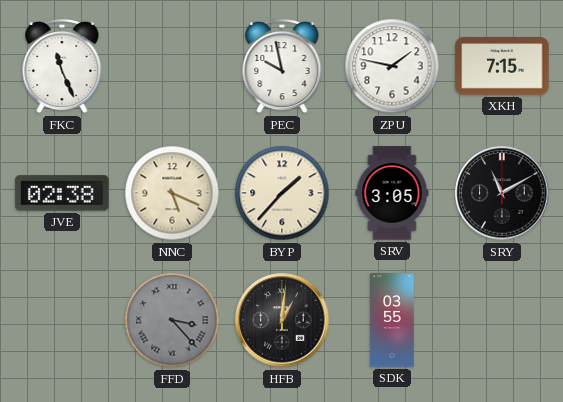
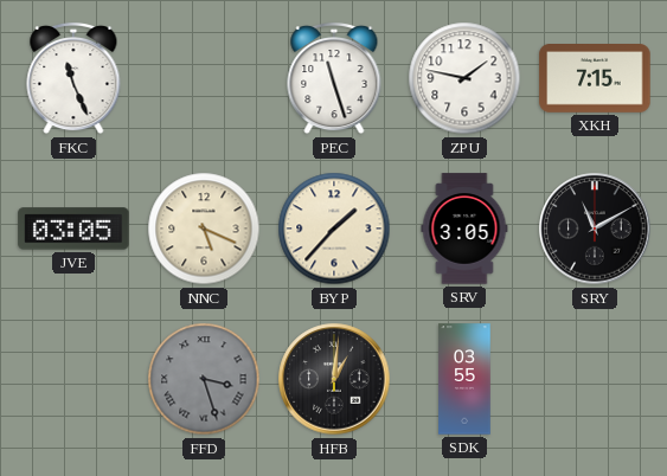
PEC: 9:58 -> 11:27
JVE: 02:38 -> 03:05
FFD: 3:23 -> 3:27
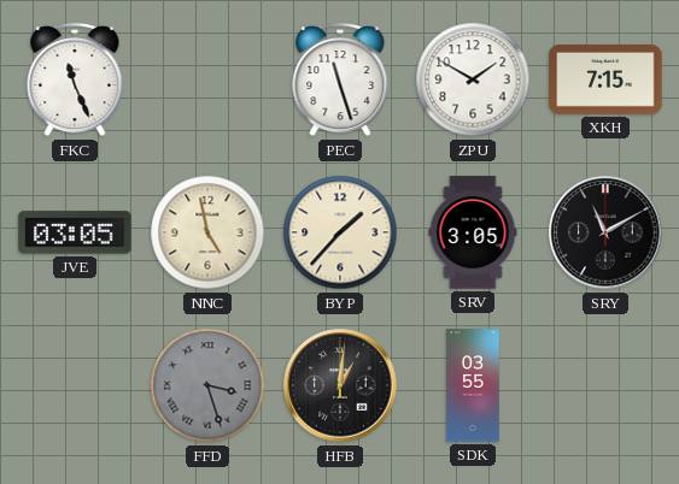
ZPU: 1:47 -> 1:50
NNC: 5:19 -> 4:58
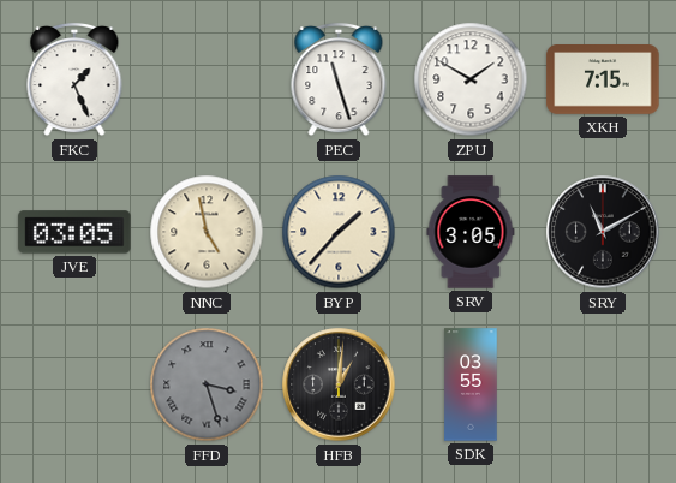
FKC: 11:26 -> 1:26
